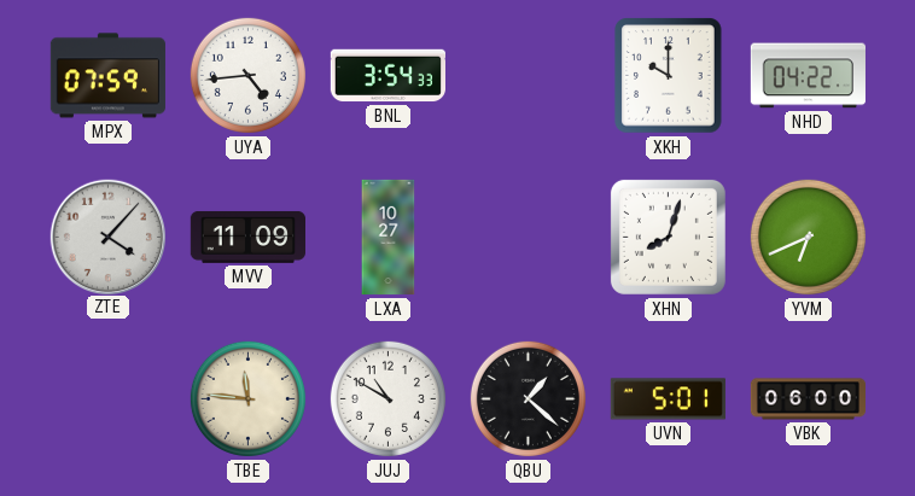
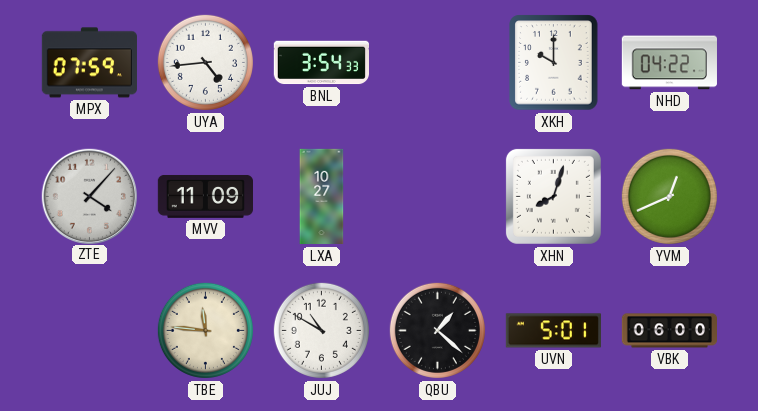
YVM: 6:41 -> 12:41
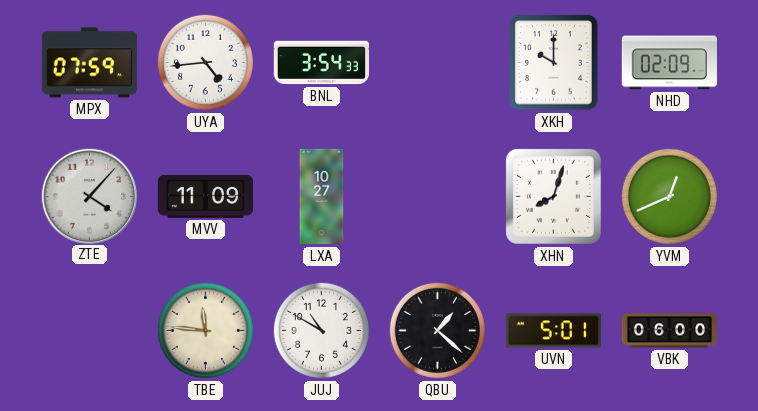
NHD: 04:22 -> 02:09
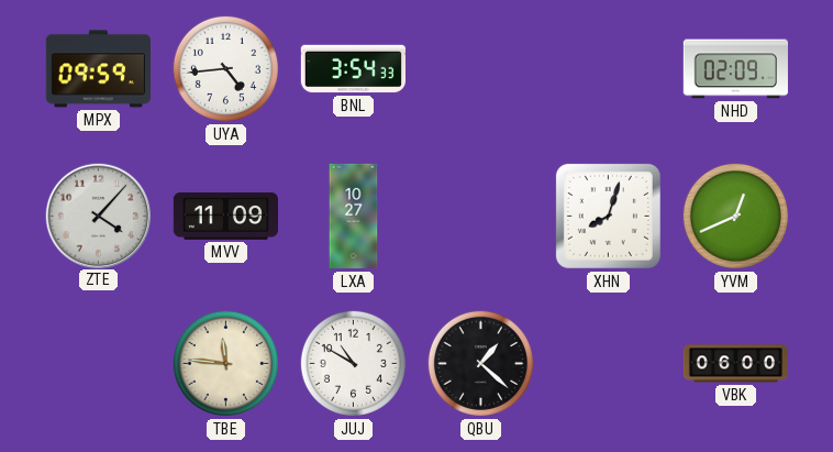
MPX: 07:59 -> 09:59
XKH: 10:00 -> none
UVN: 5:01 -> none
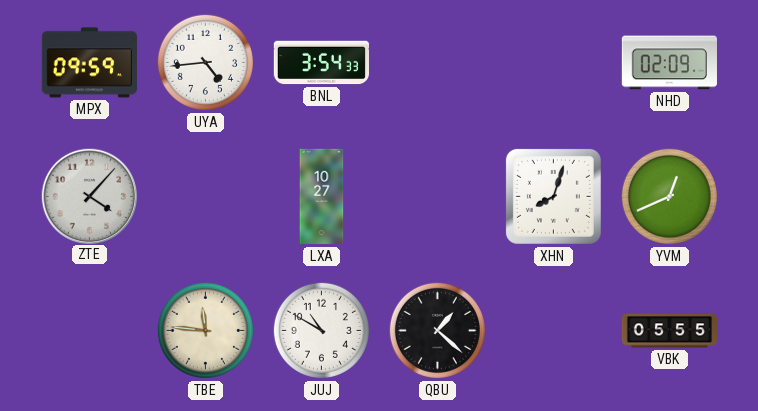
MVV: 11:09 -> none
VBK: 06:00 -> 05:55
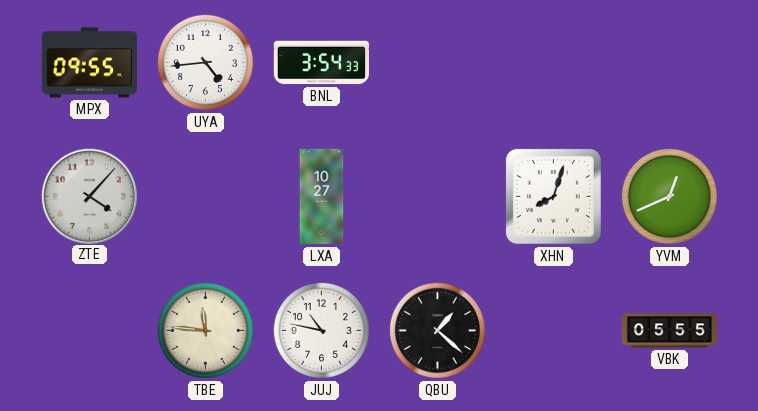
MPX: 09:59 -> 09:55
NHD: 02:09 -> none
JUJ: 10:50 -> 10:47
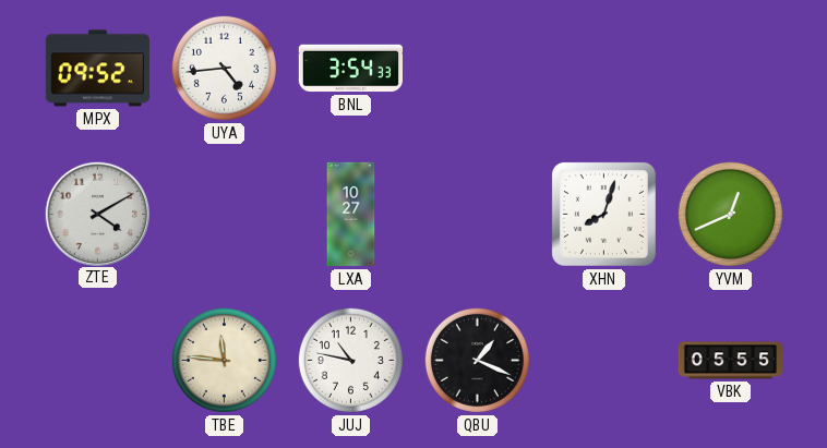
MPX: 09:55 -> 09:52
ZTE: 4:07 -> 4:10
QBU: 1:22 -> 1:19
